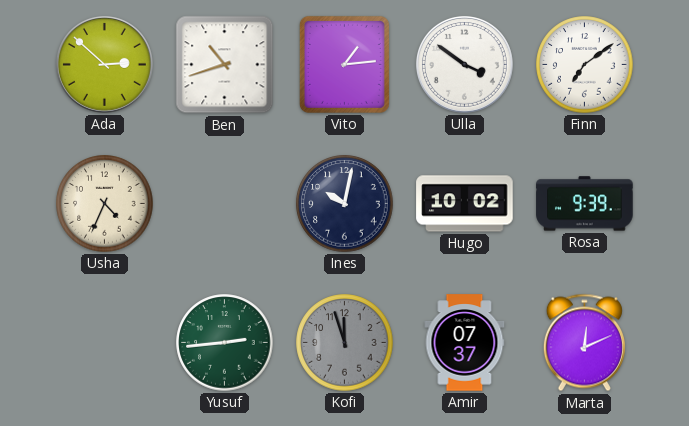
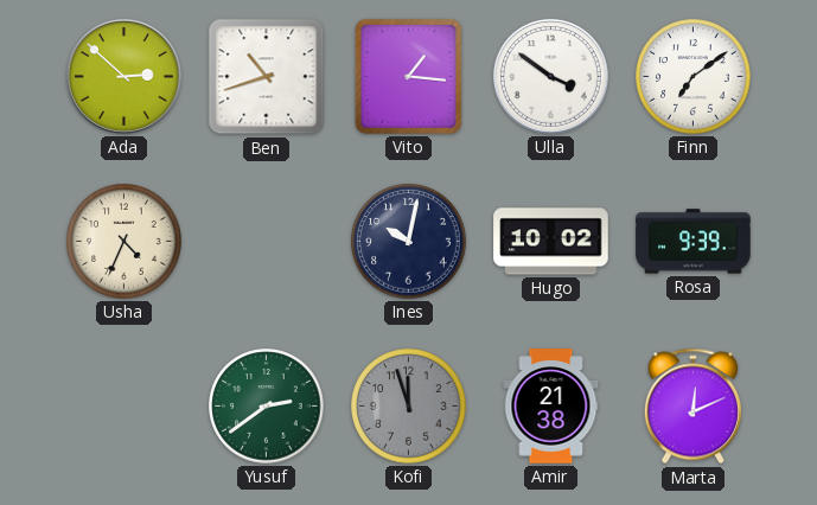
Vito: 1:14 -> 1:16
Yusuf: 2:44 -> 2:39
Amir: 07:37 -> 21:38
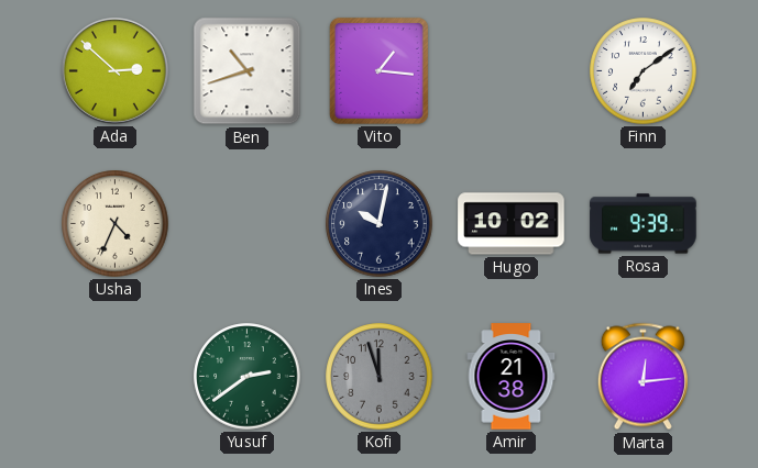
Ulla: 3:51 -> none
Marta: 12:11 -> 12:14
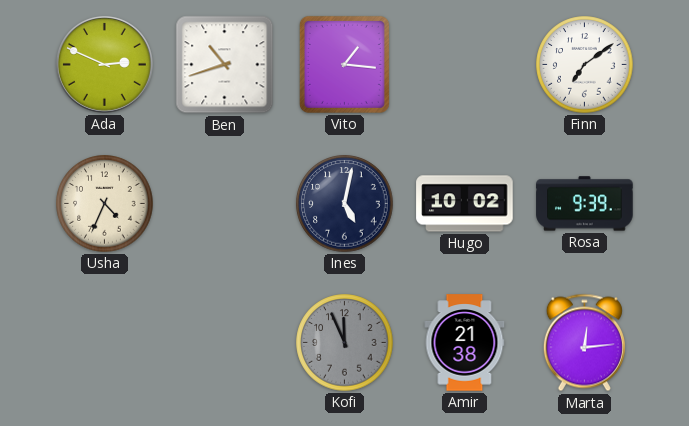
Ada: 2:52 -> 2:49
Ines: 10:02 -> 5:02
Yusuf: 2:39 -> none
Kofi: 11:57 -> 11:56
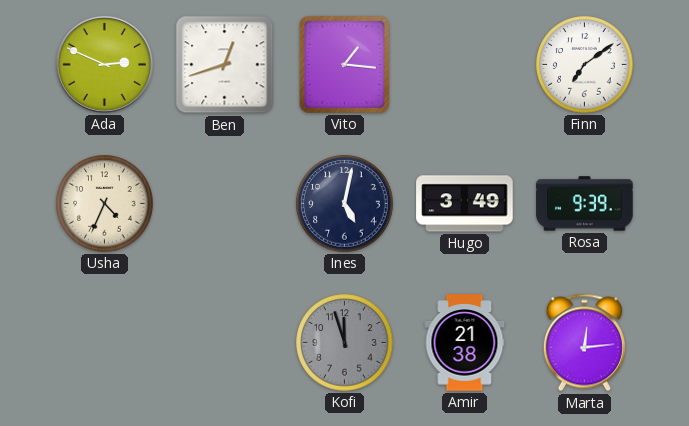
Ben: 10:42 -> 12:42
Hugo: 10:02 -> 3:49
Kofi: 11:56 -> 11:57
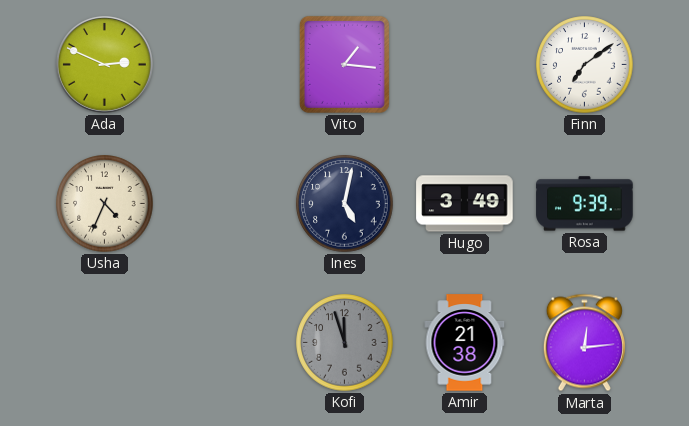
Ben: 12:42 -> none
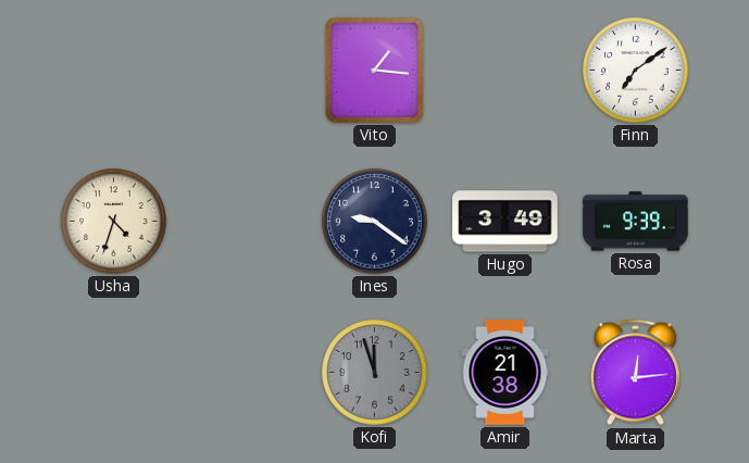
Ada: 2:49 -> none
Usha: 4:34 -> 4:33
Ines: 5:02 -> 9:21
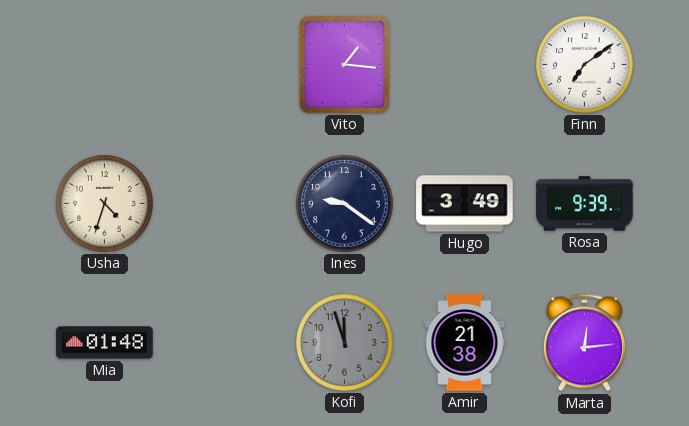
Mia: none -> 01:48
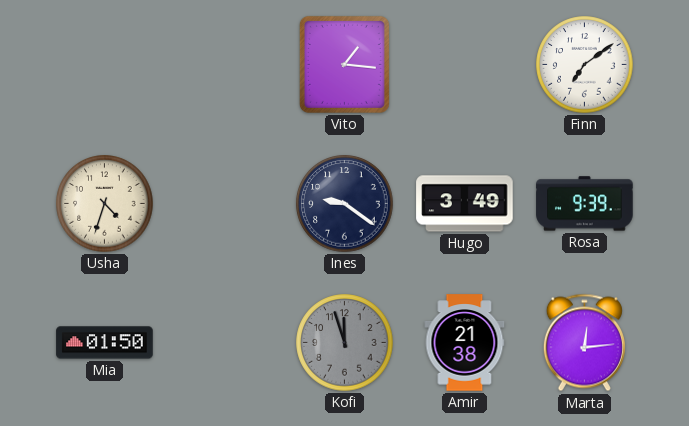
Mia: 01:48 -> 01:50
